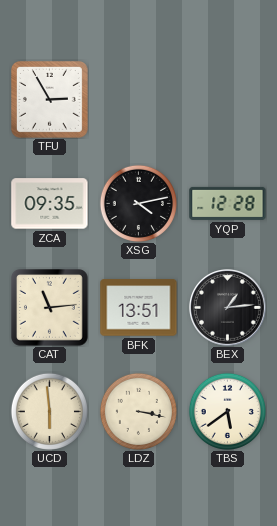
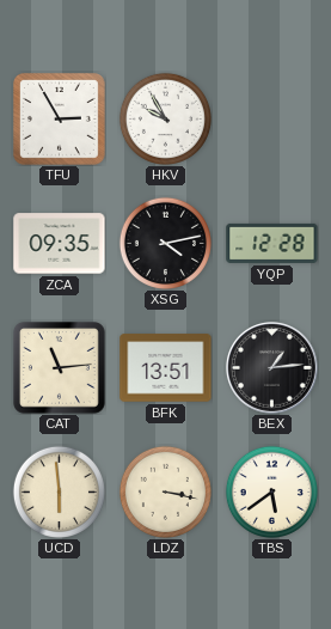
HKV: none -> 9:55
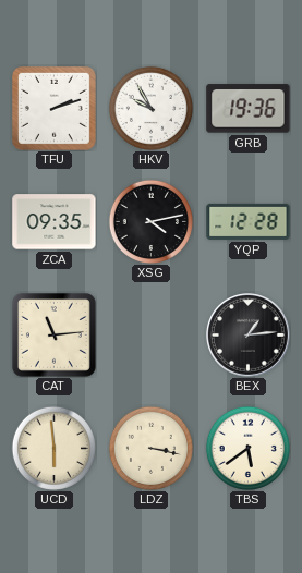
TFU: 2:55 -> 2:12
GRB: none -> 19:36
BFK: 13:51 -> none
